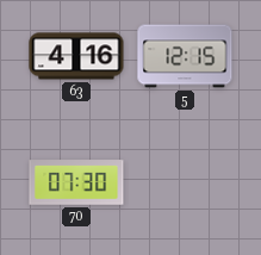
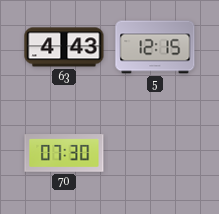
63: 4:16 -> 4:43
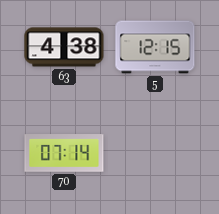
63: 4:43 -> 4:38
70: 07:30 -> 07:14
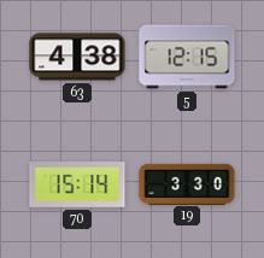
70: 07:14 -> 15:14
19: none -> 3:30
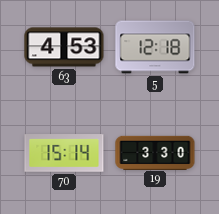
63: 4:38 -> 4:53
5: 12:15 -> 12:18
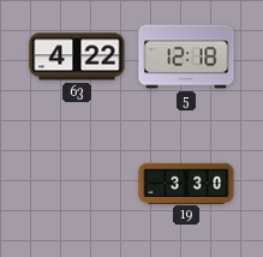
63: 4:53 -> 4:22
70: 15:14 -> none
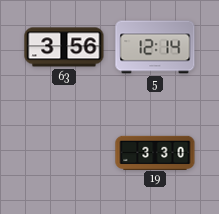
63: 4:22 -> 3:56
5: 12:18 -> 12:14
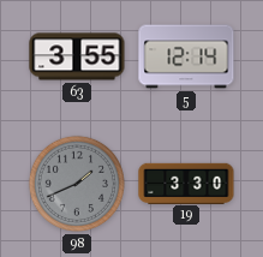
63: 3:56 -> 3:55
98: none -> 1:41
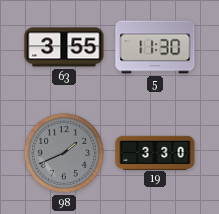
5: 12:14 -> 11:30
